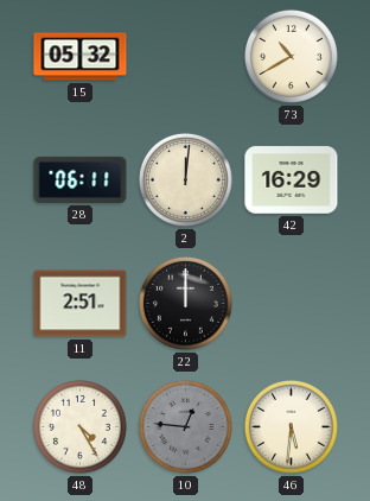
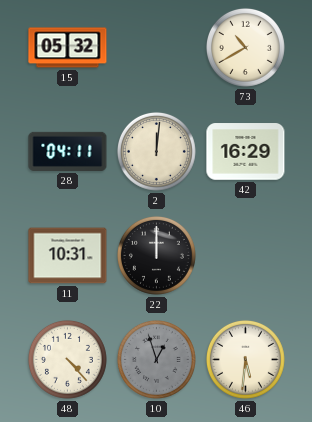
28: 06:11 -> 04:11
11: 2:51 -> 10:31
48: 4:25 -> 4:23
10: 12:46 -> 12:57
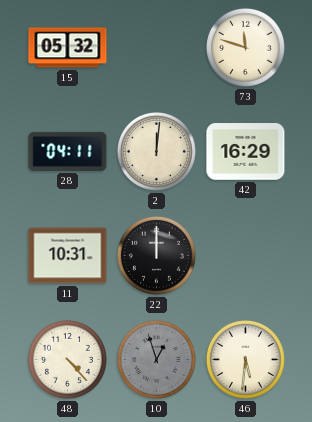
73: 10:40 -> 11:48
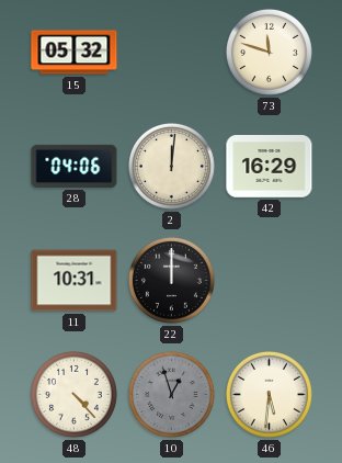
28: 04:11 -> 04:06
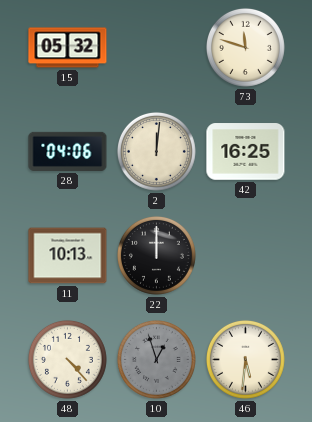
42: 16:29 -> 16:25
11: 10:31 -> 10:13
